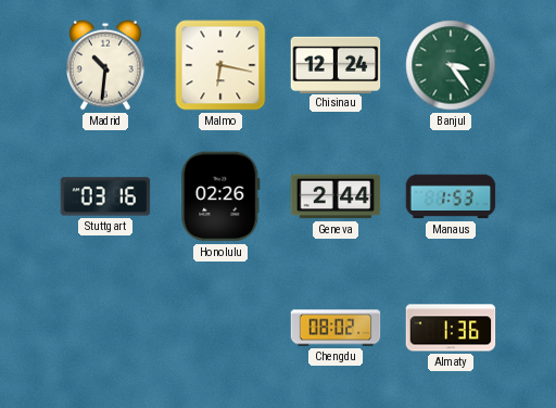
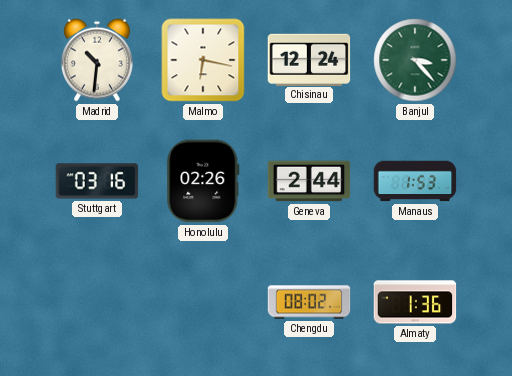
Banjul: 3:24 -> 3:23
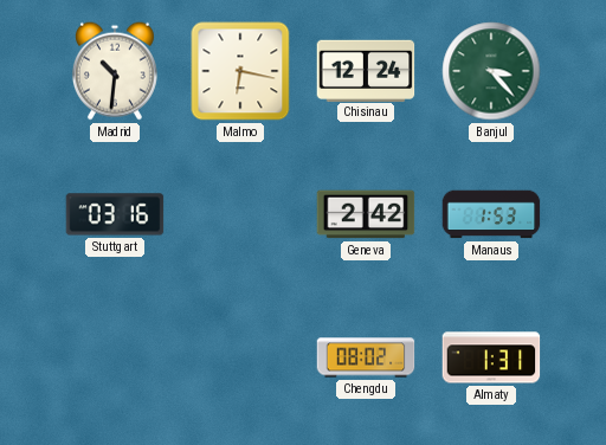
Honolulu: 02:26 -> none
Geneva: 2:44 -> 2:42
Almaty: 1:36 -> 1:31
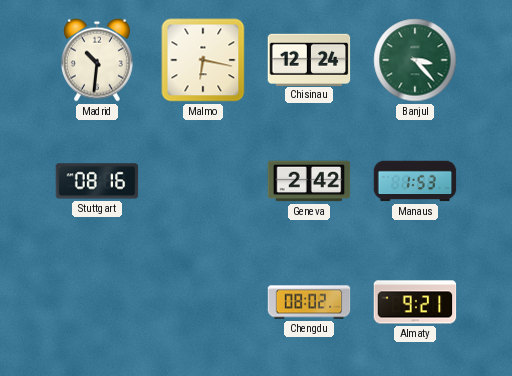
Stuttgart: 03:16 -> 08:16
Almaty: 1:31 -> 9:21
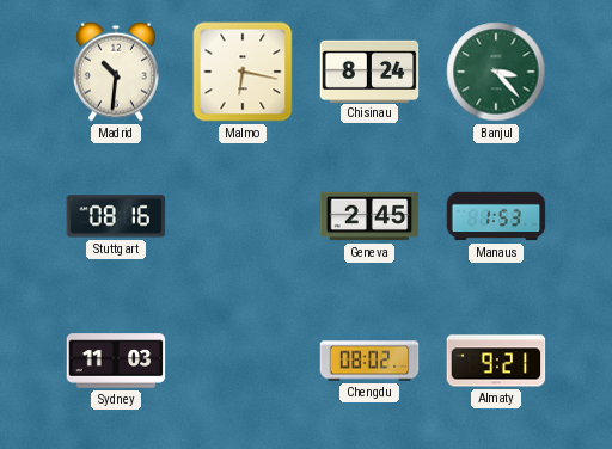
Chisinau: 12:24 -> 8:24
Geneva: 2:42 -> 2:45
Sydney: none -> 11:03
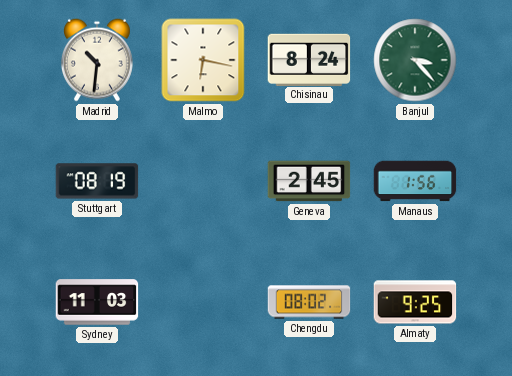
Stuttgart: 08:16 -> 08:19
Manaus: 1:53 -> 1:56
Almaty: 9:21 -> 9:25
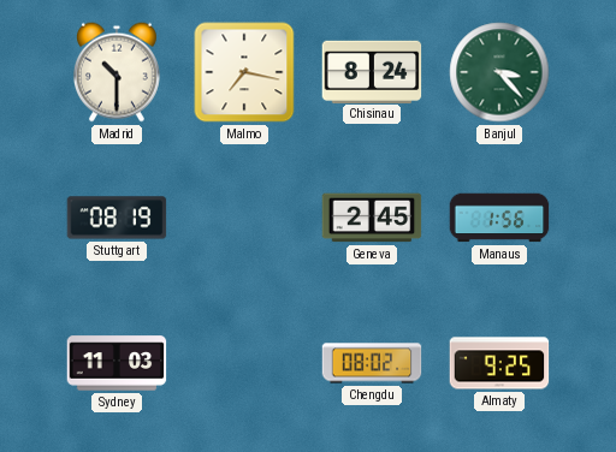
Madrid: 10:31 -> 10:30
Malmo: 6:17 -> 7:17
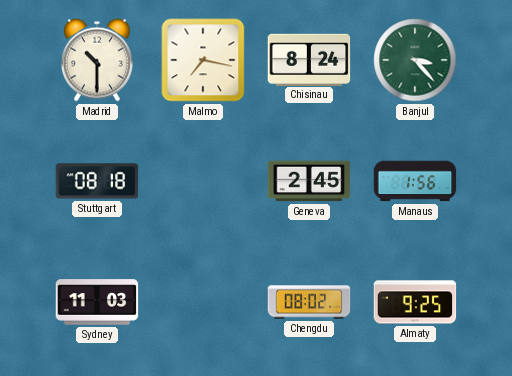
Stuttgart: 08:19 -> 08:18
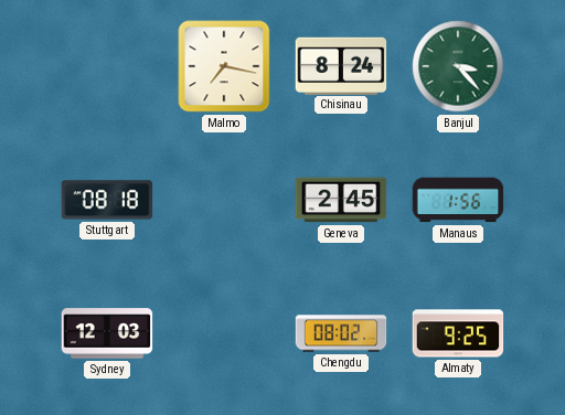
Madrid: 10:30 -> none
Sydney: 11:03 -> 12:03
